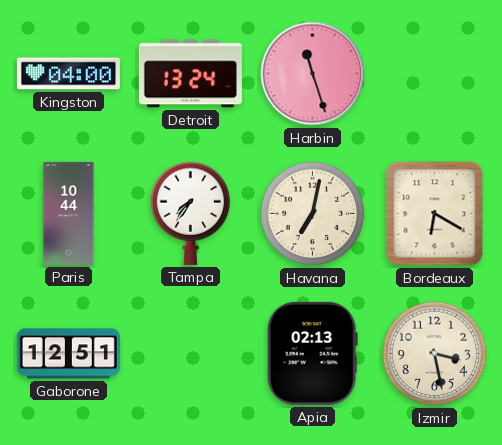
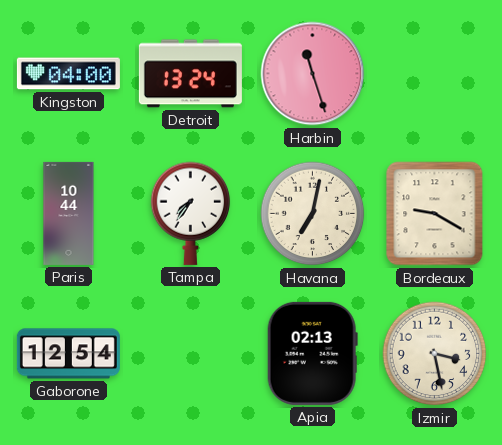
Bordeaux: 6:20 -> 9:20
Gaborone: 12:51 -> 12:54
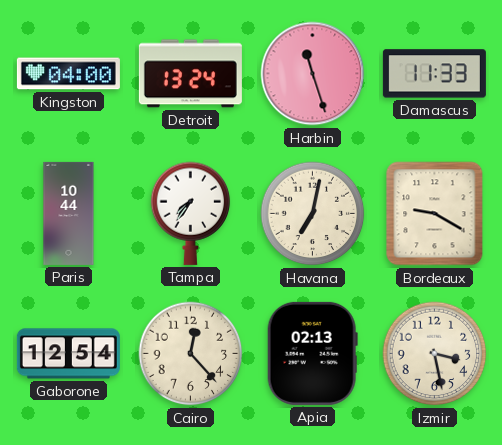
Damascus: none -> 11:33
Cairo: none -> 12:23
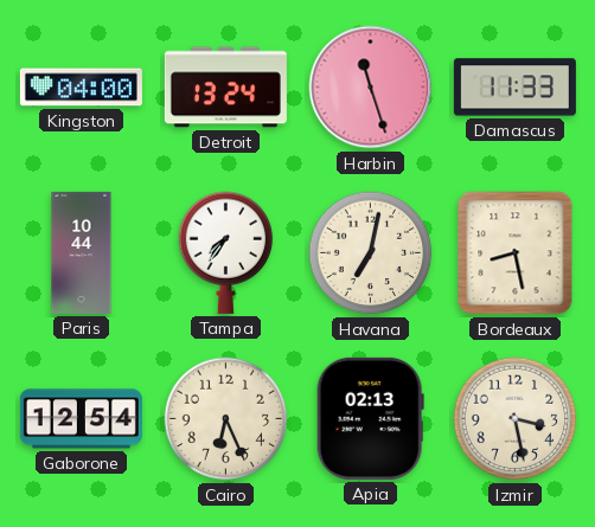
Bordeaux: 9:20 -> 8:28
Cairo: 12:23 -> 6:26
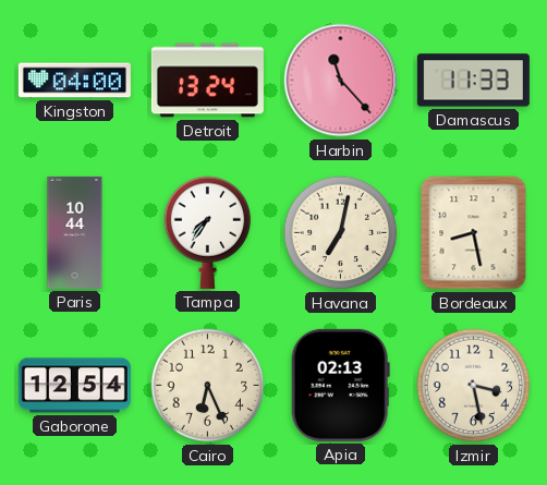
Harbin: 11:27 -> 11:23
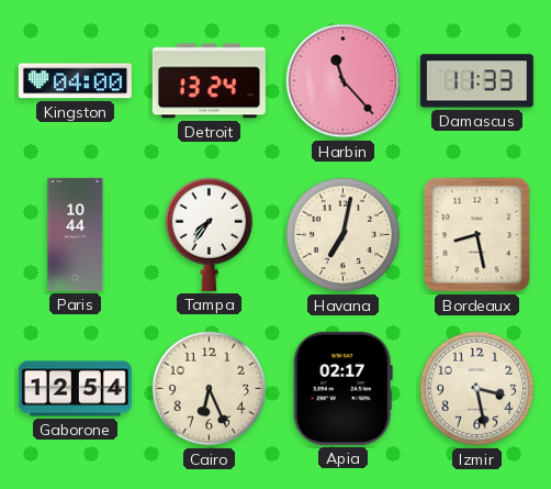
Apia: 02:13 -> 02:17
